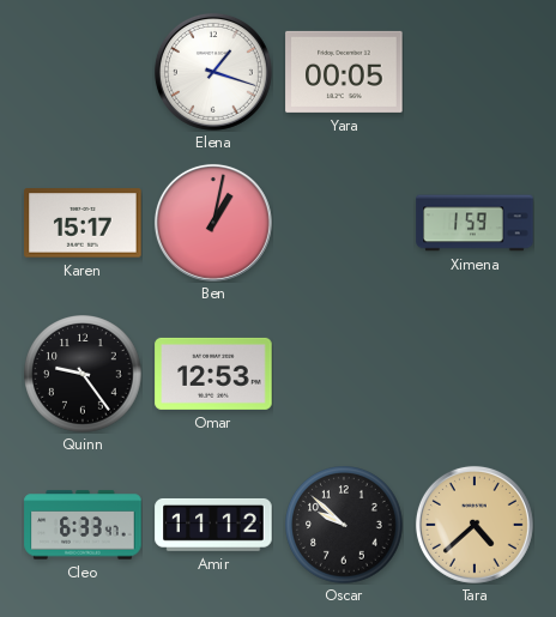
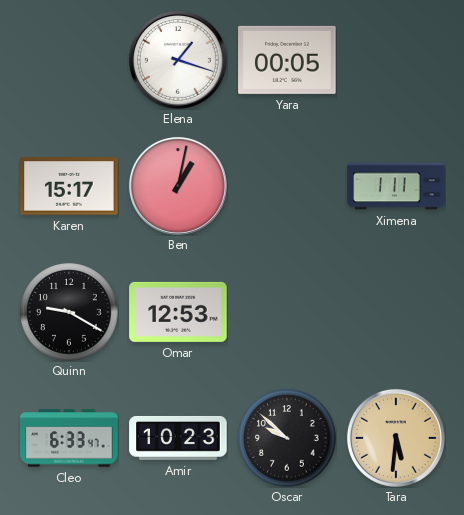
Ximena: 1:59 -> 1:11
Quinn: 9:24 -> 9:20
Amir: 11:12 -> 10:23
Tara: 4:38 -> 5:31
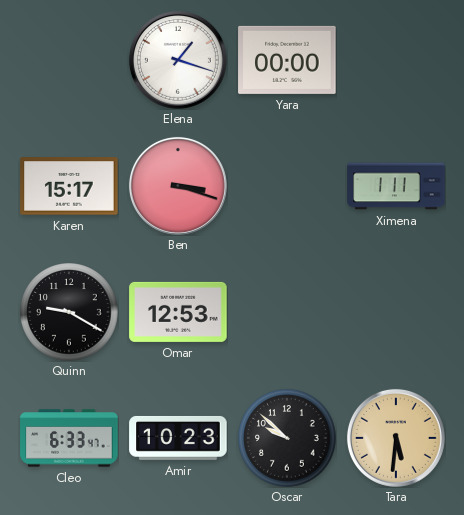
Yara: 00:05 -> 00:00
Ben: 1:02 -> 3:18
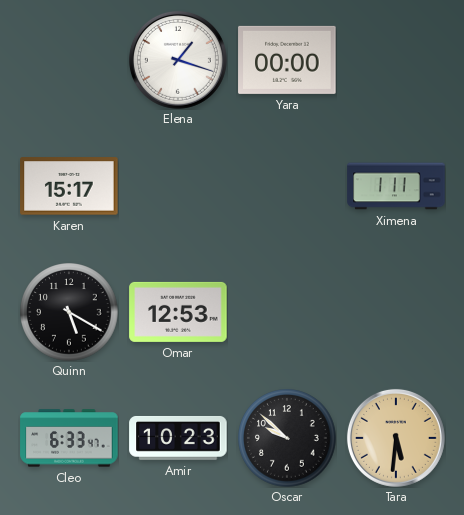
Ben: 3:18 -> none
Quinn: 9:20 -> 5:20
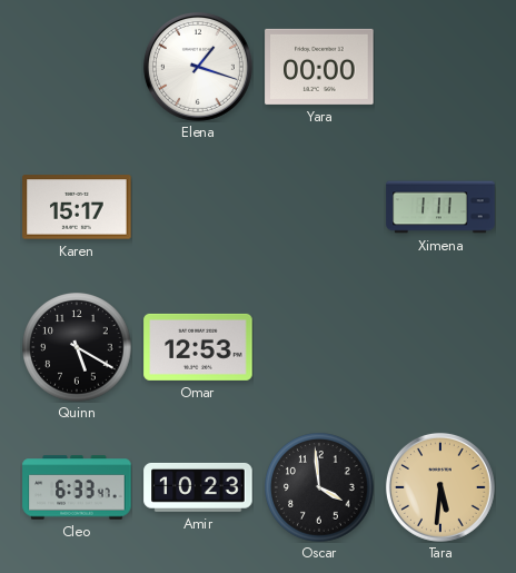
Oscar: 9:52 -> 3:59
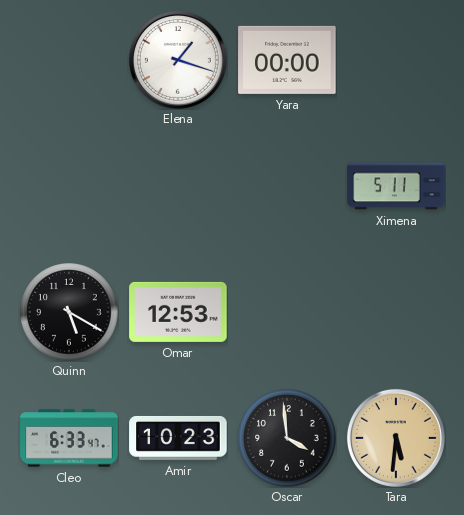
Karen: 15:17 -> none
Ximena: 1:11 -> 5:11
